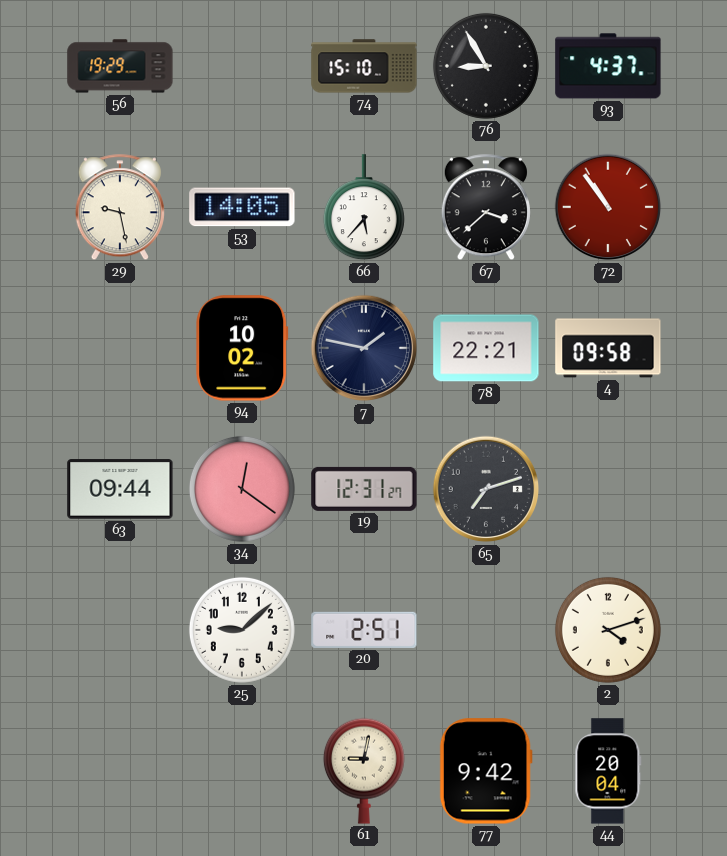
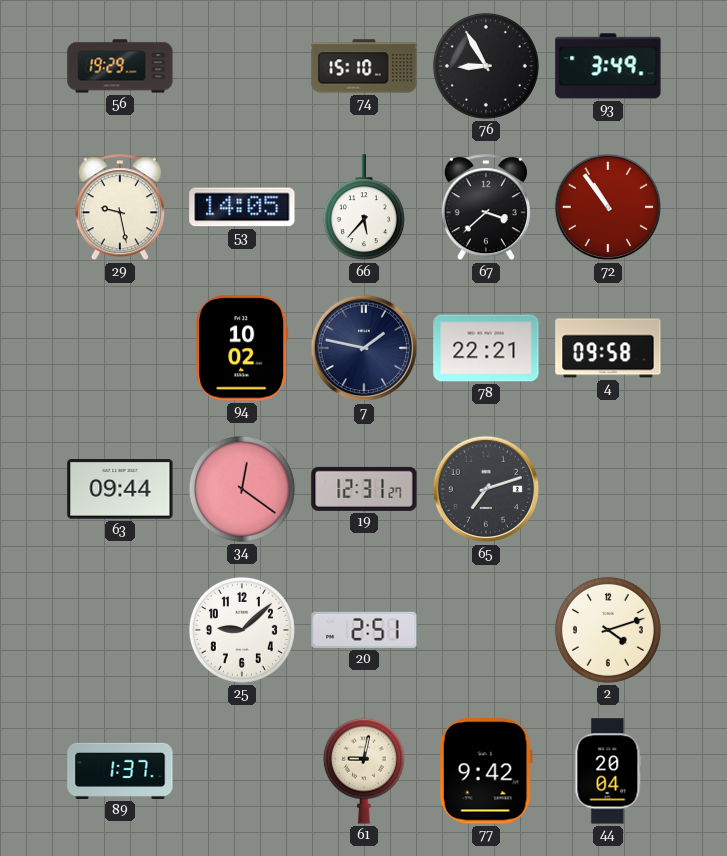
93: 4:37 -> 3:49
89: none -> 1:37
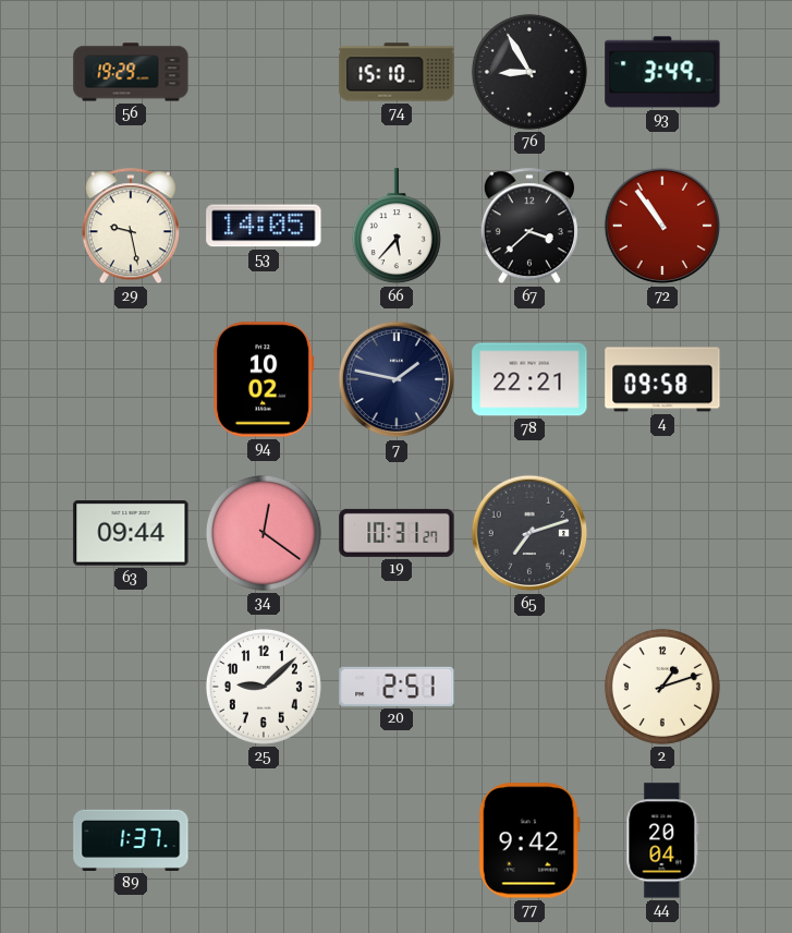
19: 12:31 -> 10:31
2: 4:12 -> 1:12
61: 9:02 -> none
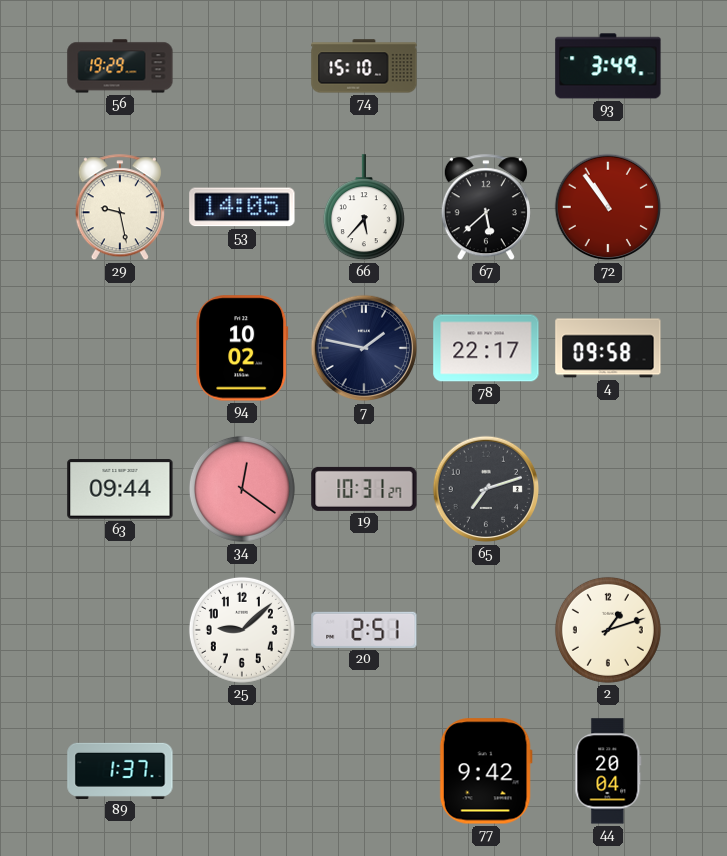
76: 8:55 -> none
67: 3:38 -> 5:38
78: 22:21 -> 22:17
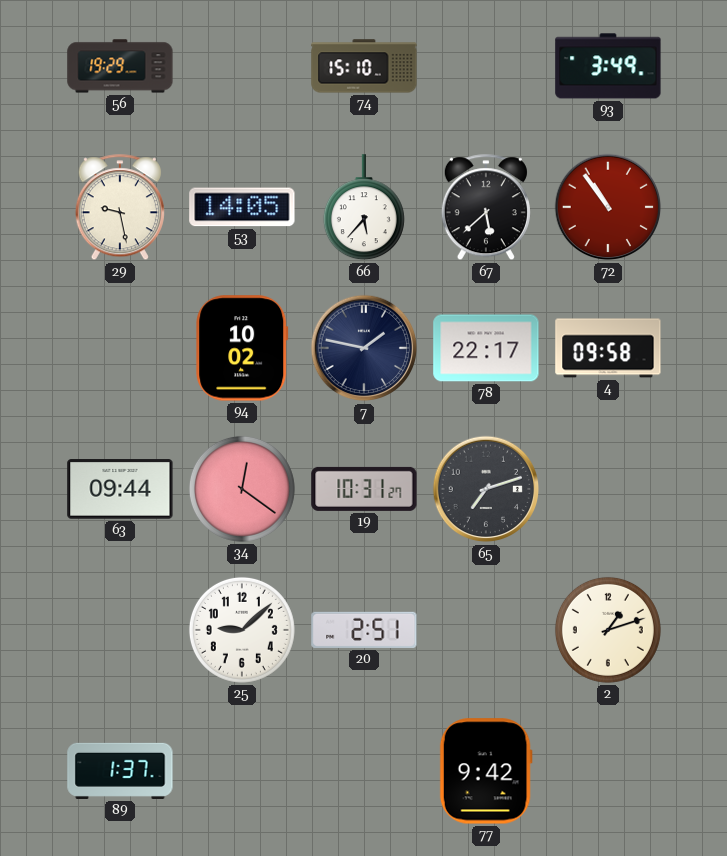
44: 20:04 -> none
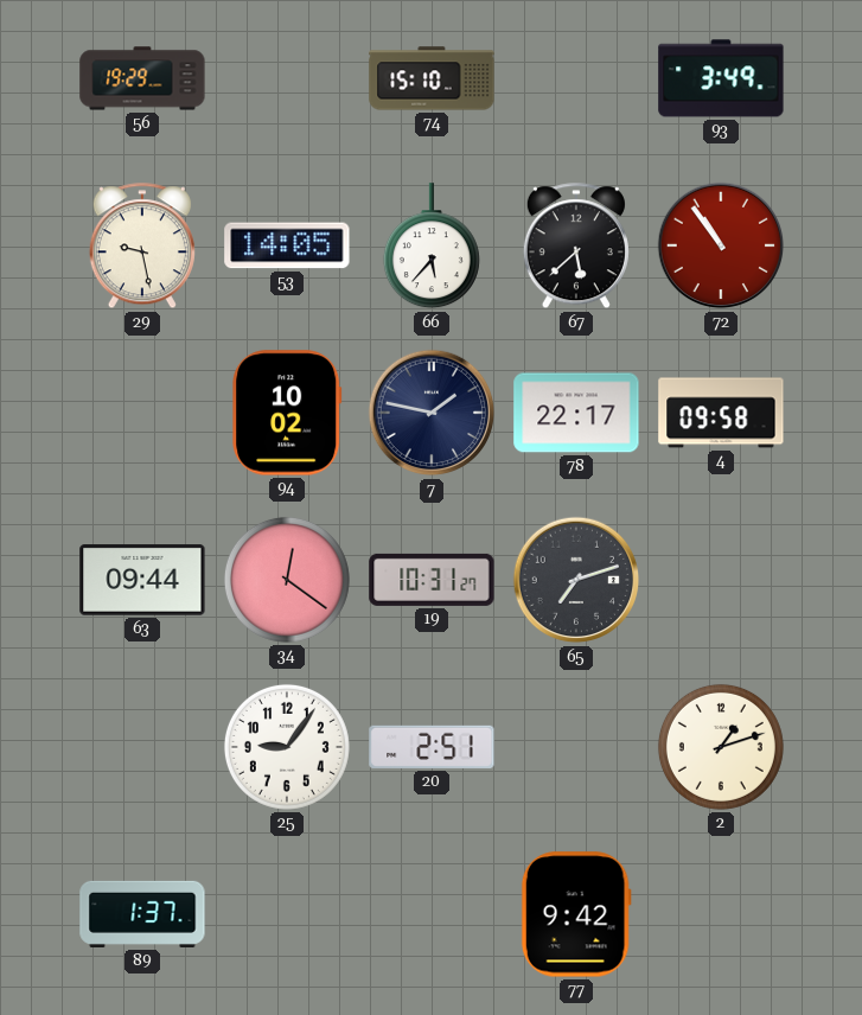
25: 9:08 -> 9:06
